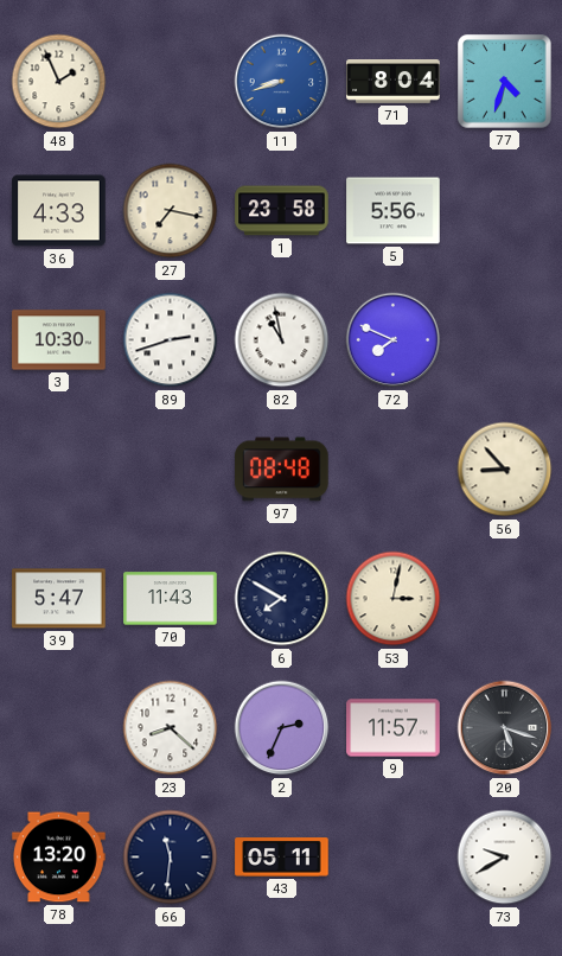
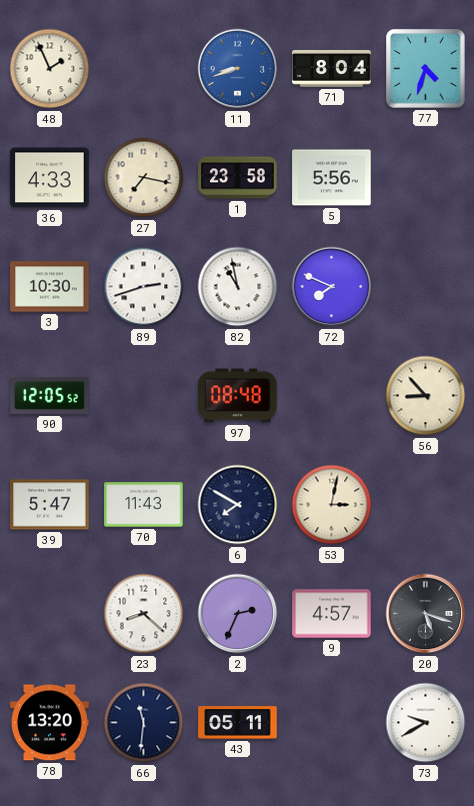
90: none -> 12:05
9: 11:57 -> 4:57
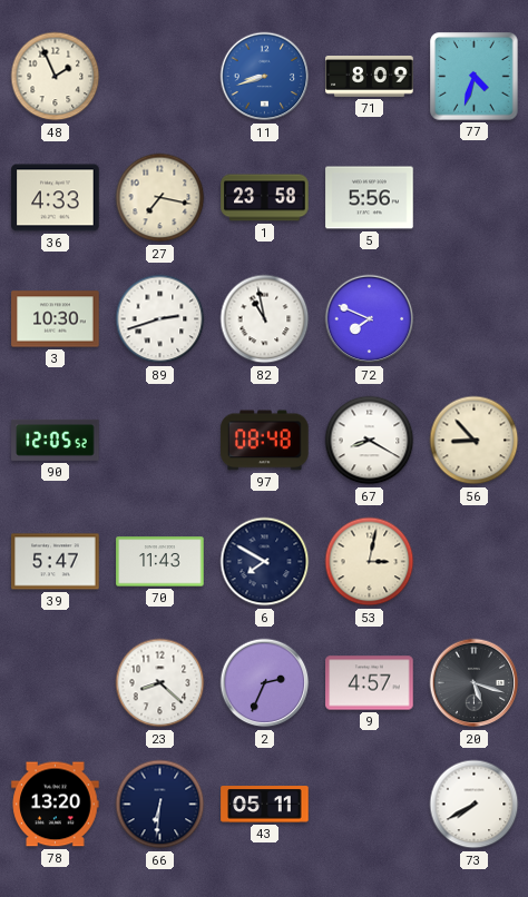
71: 8:04 -> 8:09
67: none -> 8:20
66: 11:31 -> 6:31
73: 9:40 -> 7:40
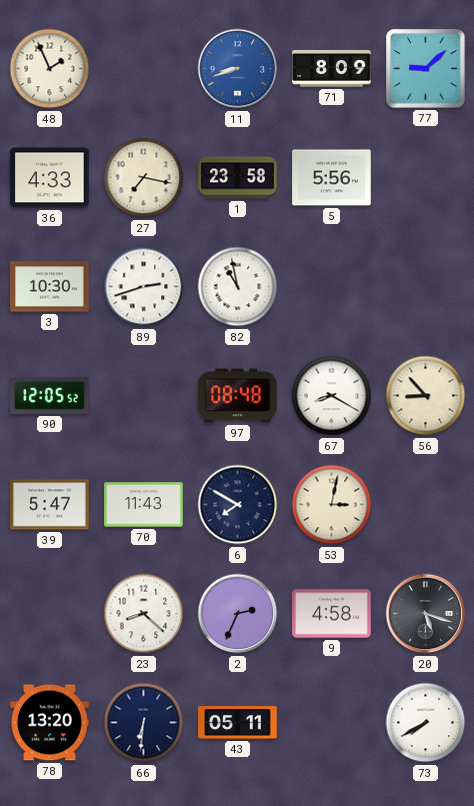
77: 4:33 -> 9:08
72: 7:49 -> none
9: 4:57 -> 4:58
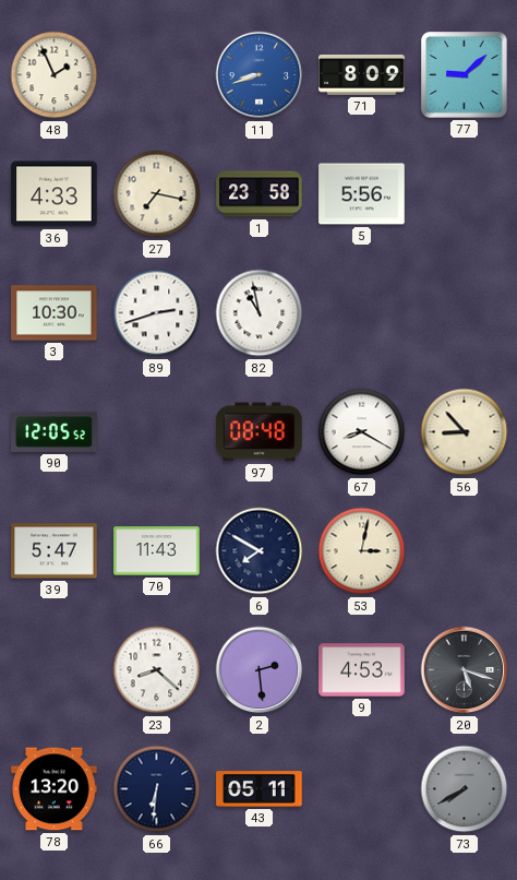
2: 2:34 -> 2:29
9: 4:58 -> 4:53
73 dial: white -> grey
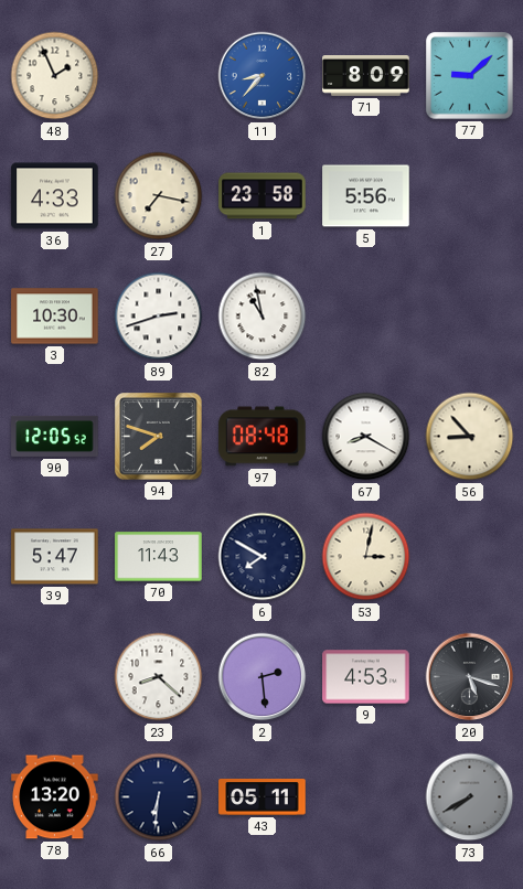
11: 8:42 -> 8:37
94: none -> 7:48
